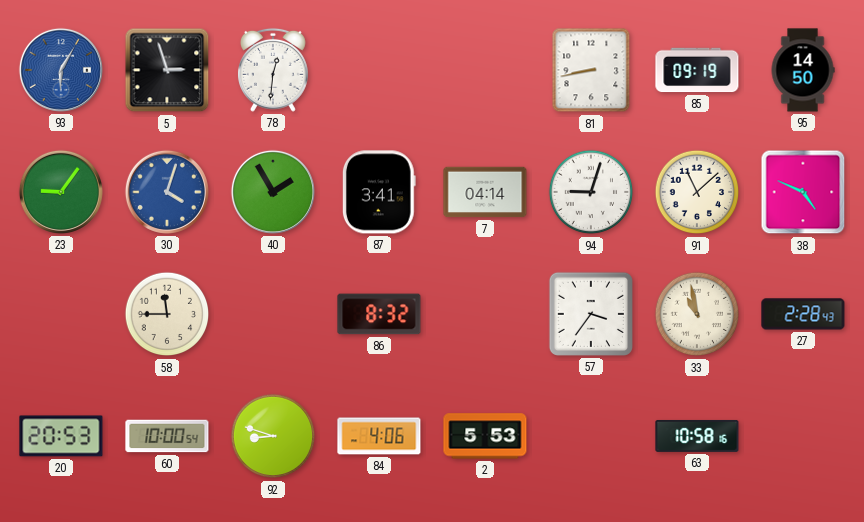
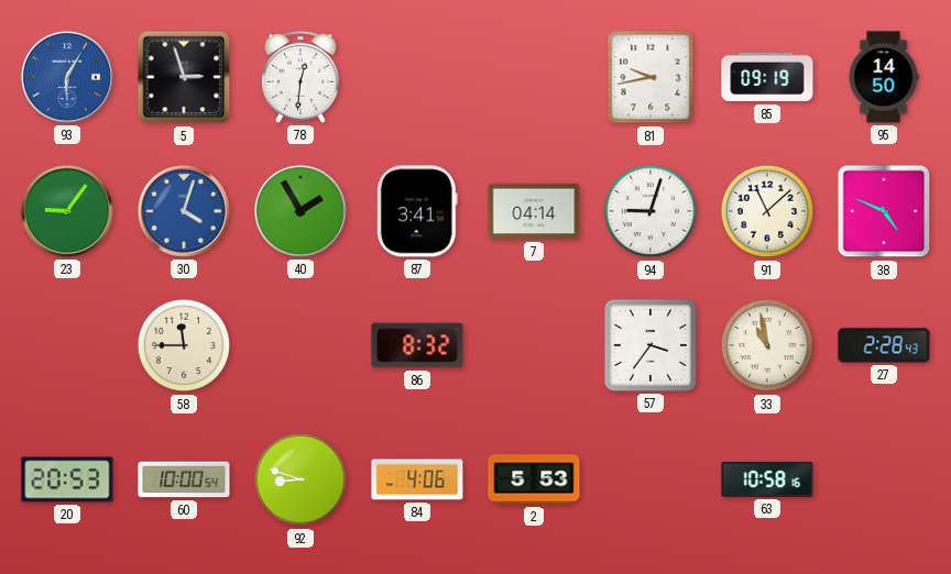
81: 8:43 -> 9:43
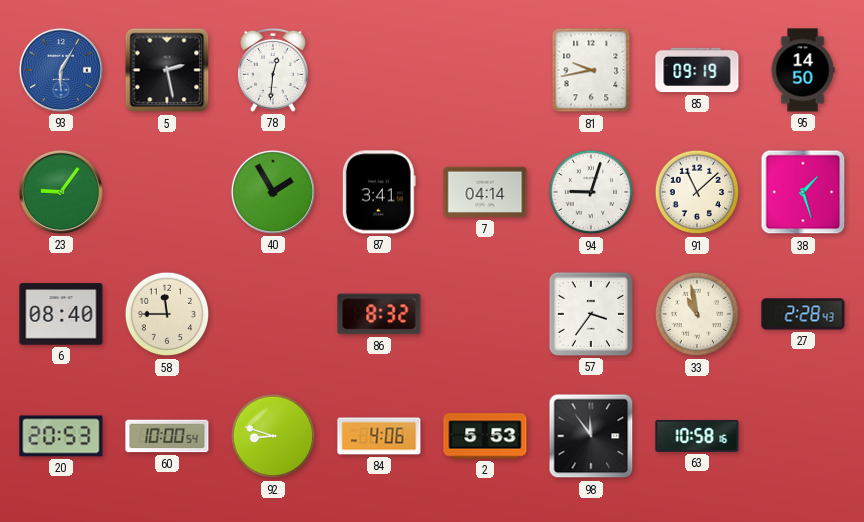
5: 2:57 -> 2:28
30: 4:03 -> none
38: 4:49 -> 1:27
6: none -> 08:40
98: none -> 11:54
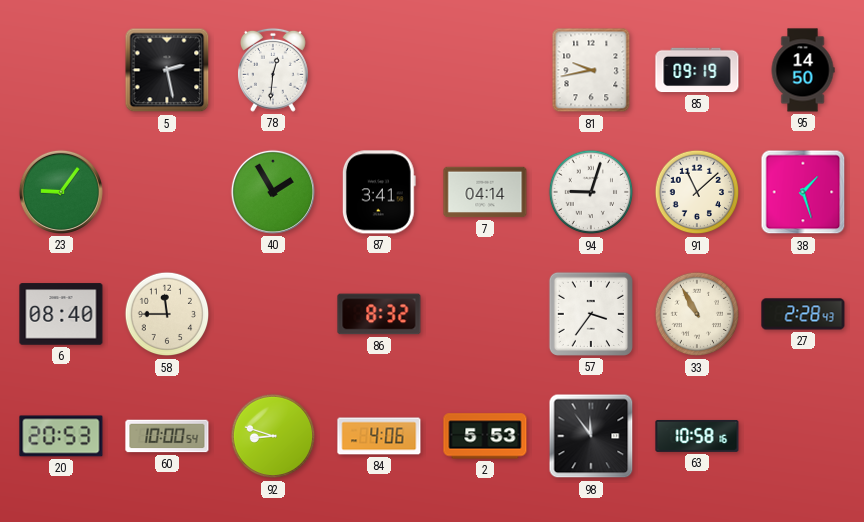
93: 6:05 -> none
33: 10:58 -> 10:55
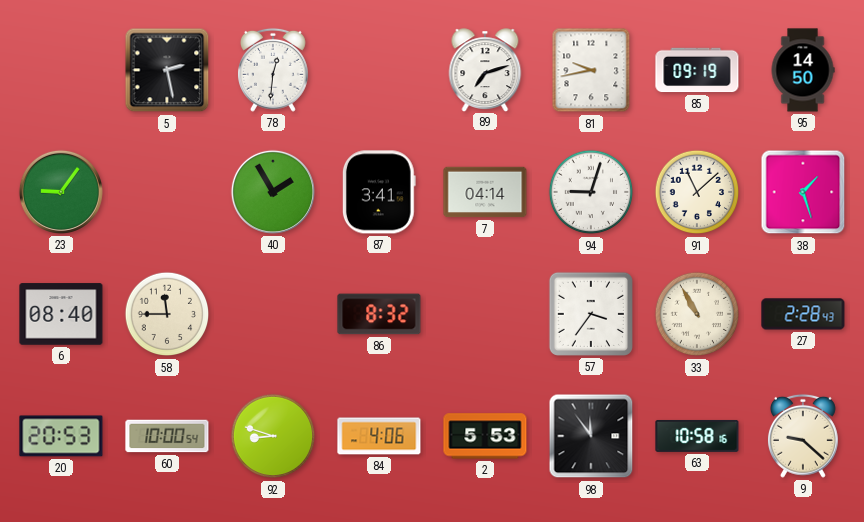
89: none -> 7:12
9: none -> 9:22
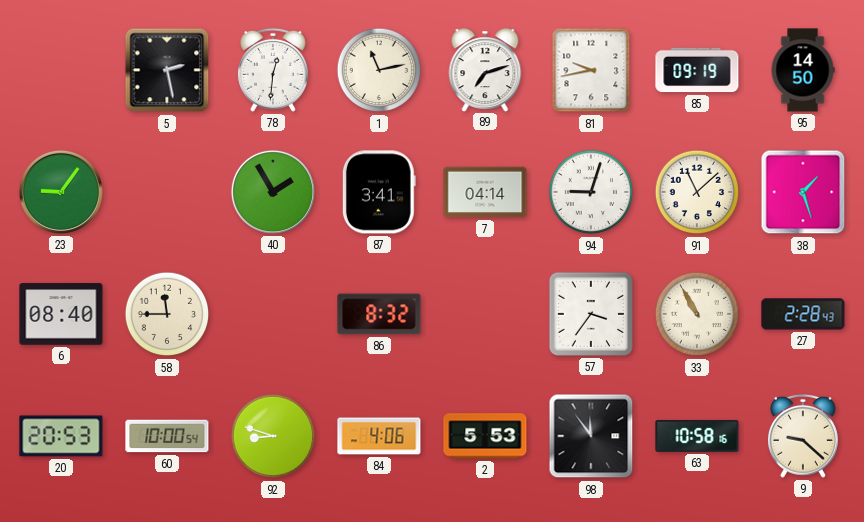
1: none -> 11:13
